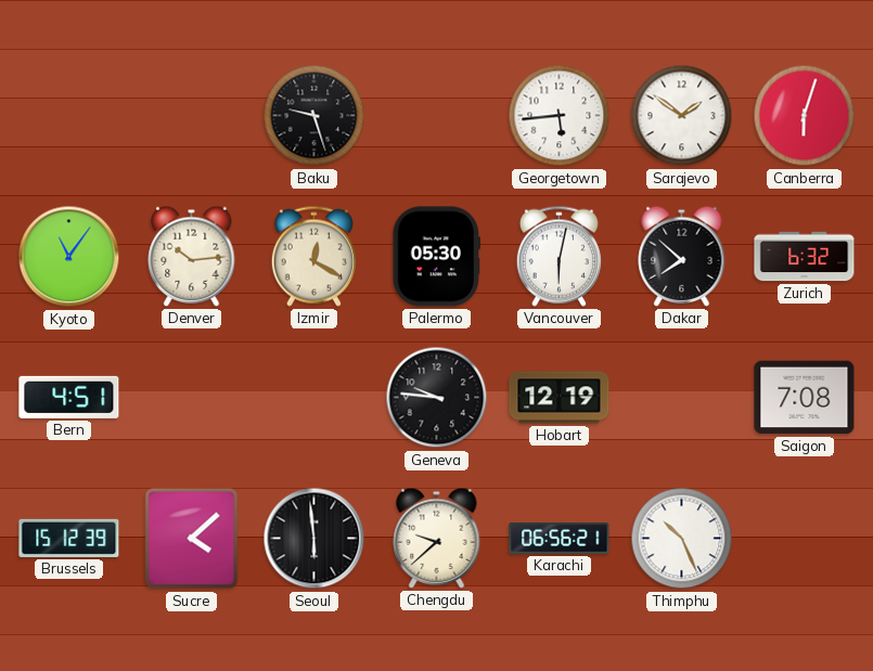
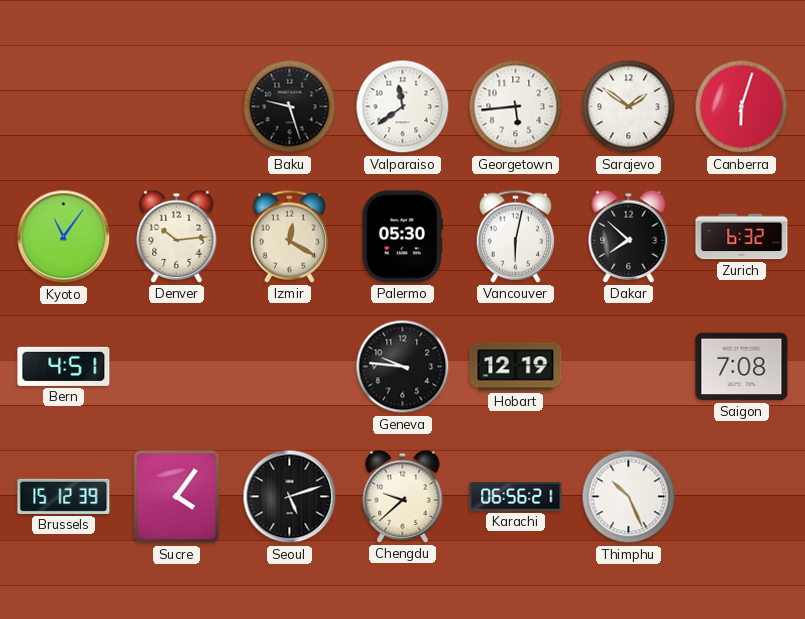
Valparaiso: none -> 11:39
Sucre: 4:08 -> 4:06
Seoul: 5:59 -> 5:12
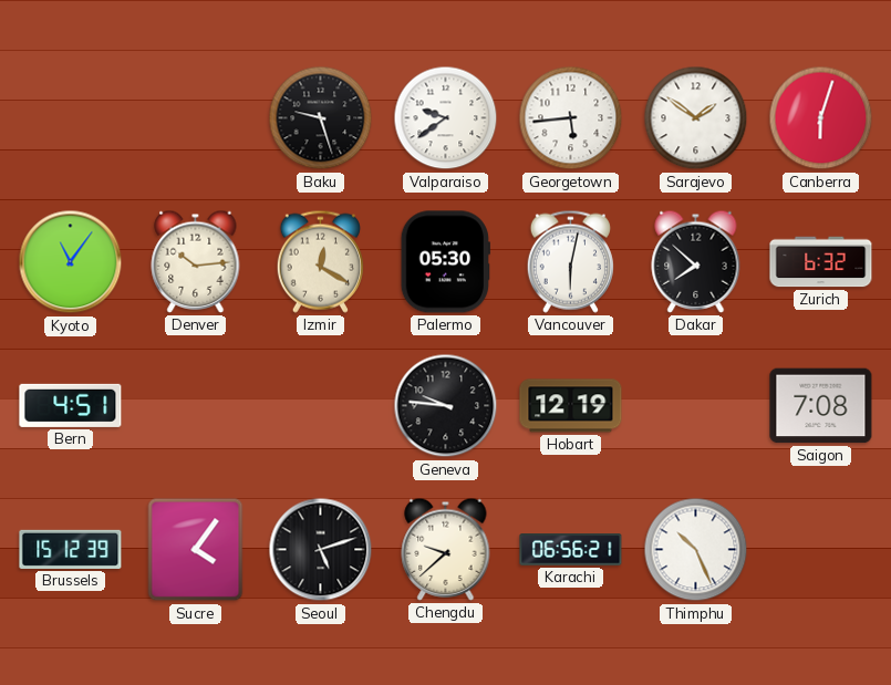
Valparaiso: 11:39 -> 9:39
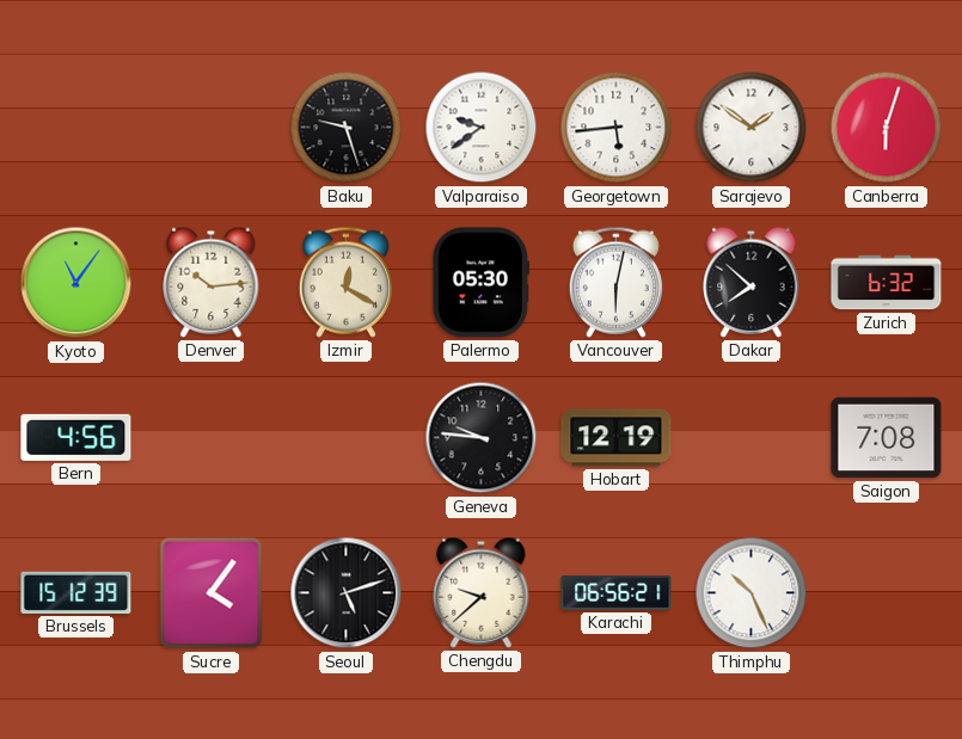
Bern: 4:51 -> 4:56
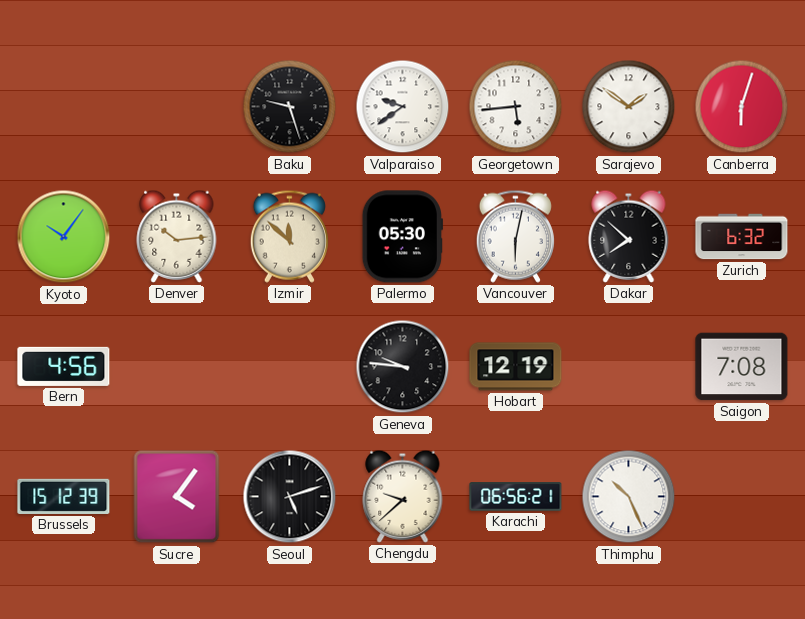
Kyoto: 11:06 -> 10:06
Izmir: 12:20 -> 11:52
